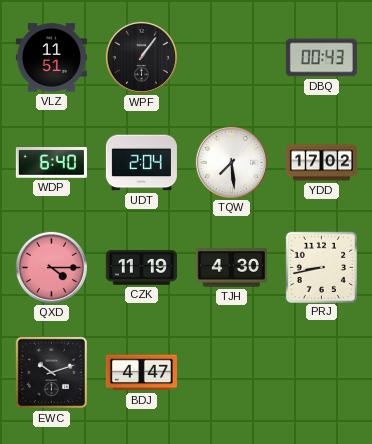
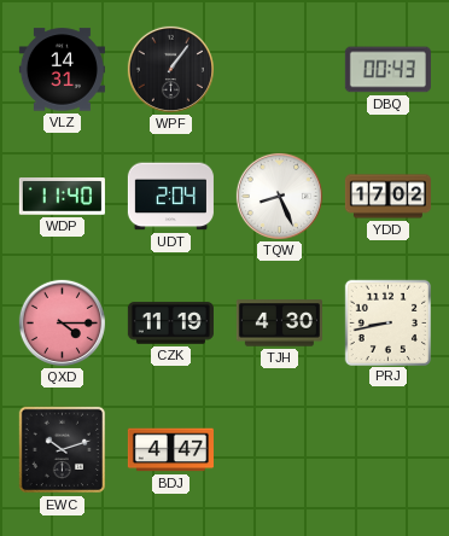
VLZ: 11:51 -> 14:31
WDP: 6:40 -> 11:40
TQW: 7:29 -> 8:26
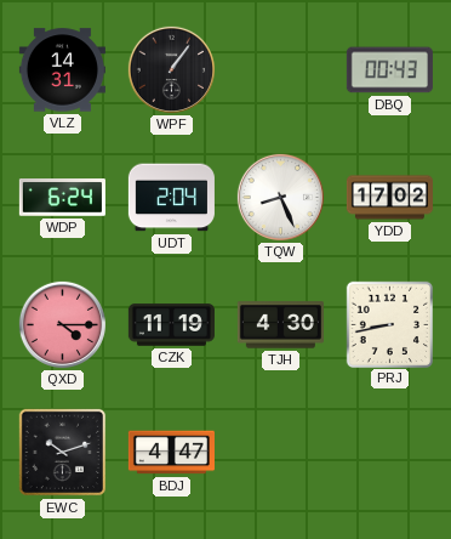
WDP: 11:40 -> 6:24
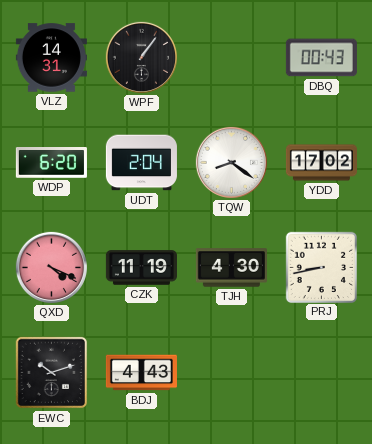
WDP: 6:24 -> 6:20
TQW: 8:26 -> 8:21
QXD: 4:15 -> 4:19
BDJ: 4:47 -> 4:43
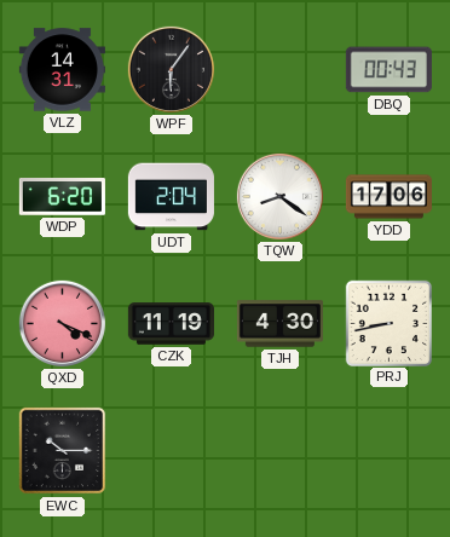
WPF: 1:06 -> 6:06
YDD: 17:02 -> 17:06
EWC: 10:12 -> 10:15
BDJ: 4:43 -> none
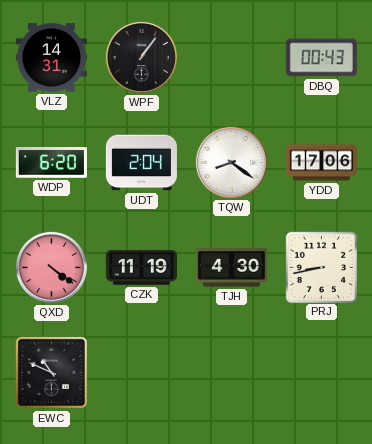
WPF: 6:06 -> 1:06
QXD: 4:19 -> 4:21
EWC: 10:15 -> 10:49
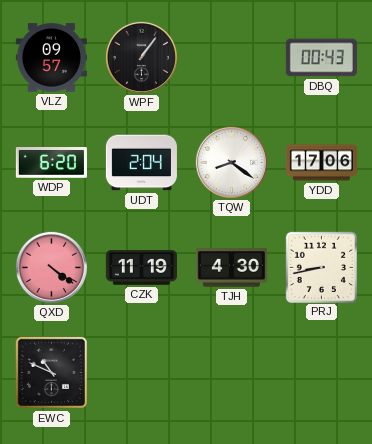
VLZ: 14:31 -> 09:57
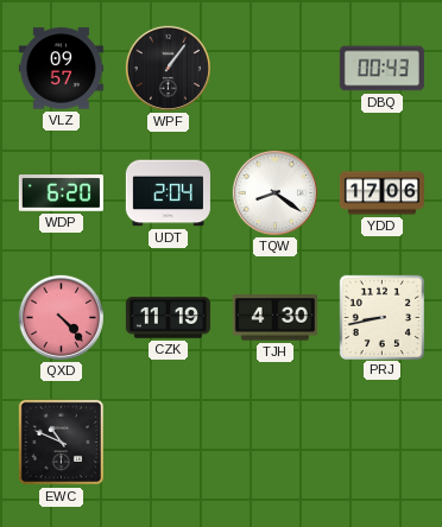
QXD: 4:21 -> 4:23
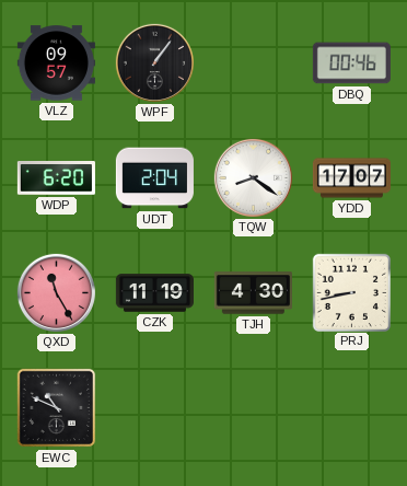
DBQ: 00:43 -> 00:46
YDD: 17:06 -> 17:07
QXD: 4:23 -> 11:25
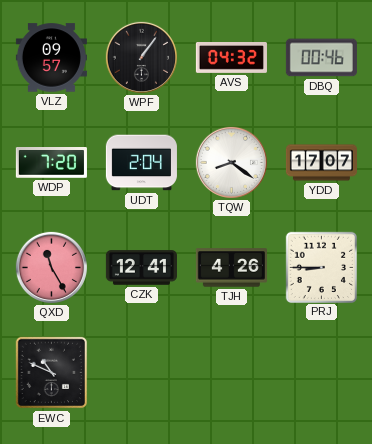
AVS: none -> 04:32
WDP: 6:20 -> 7:20
CZK: 11:19 -> 12:41
TJH: 4:30 -> 4:26
PRJ: 8:43 -> 8:45
